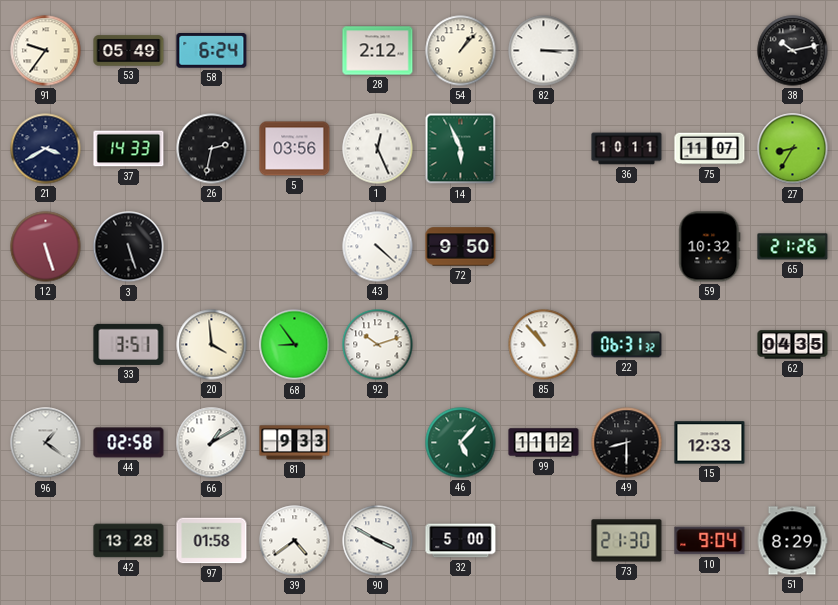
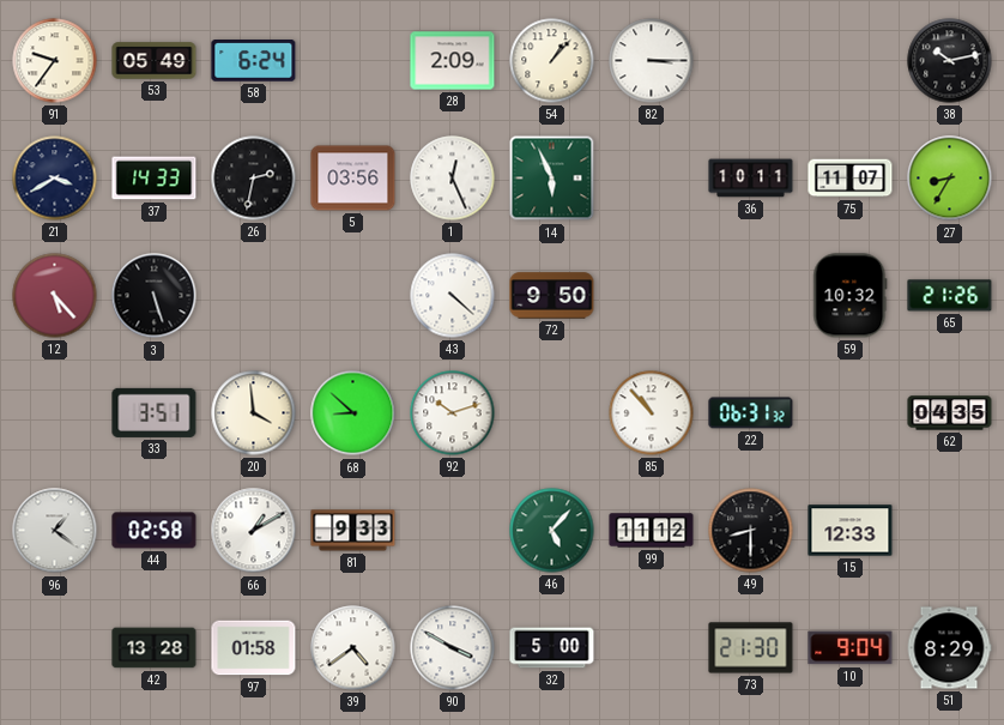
28: 2:12 -> 2:09
12: 5:27 -> 5:23
68: 8:54 -> 8:52
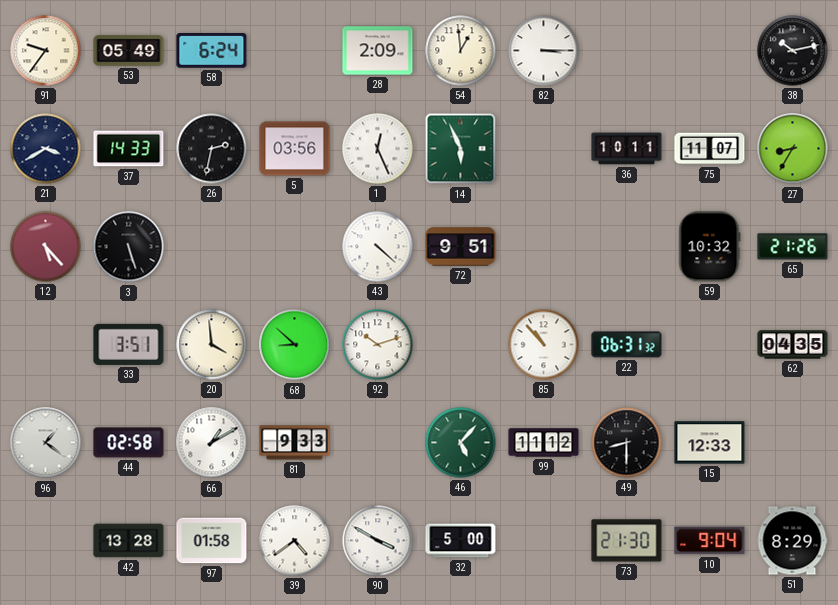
54: 1:07 -> 12:59
72: 9:50 -> 9:51
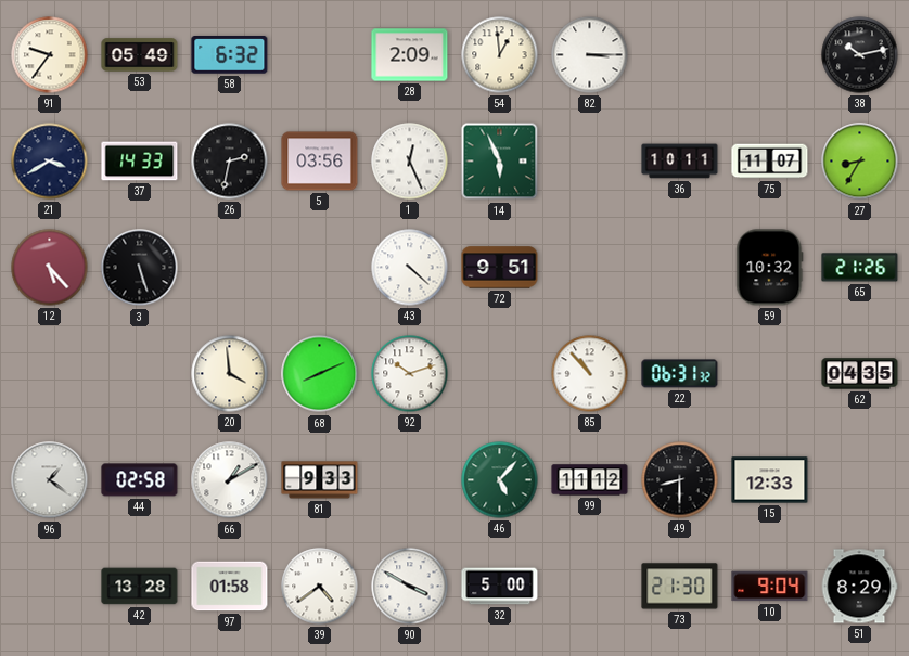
58: 6:24 -> 6:32
33: 3:51 -> none
68: 8:52 -> 8:11
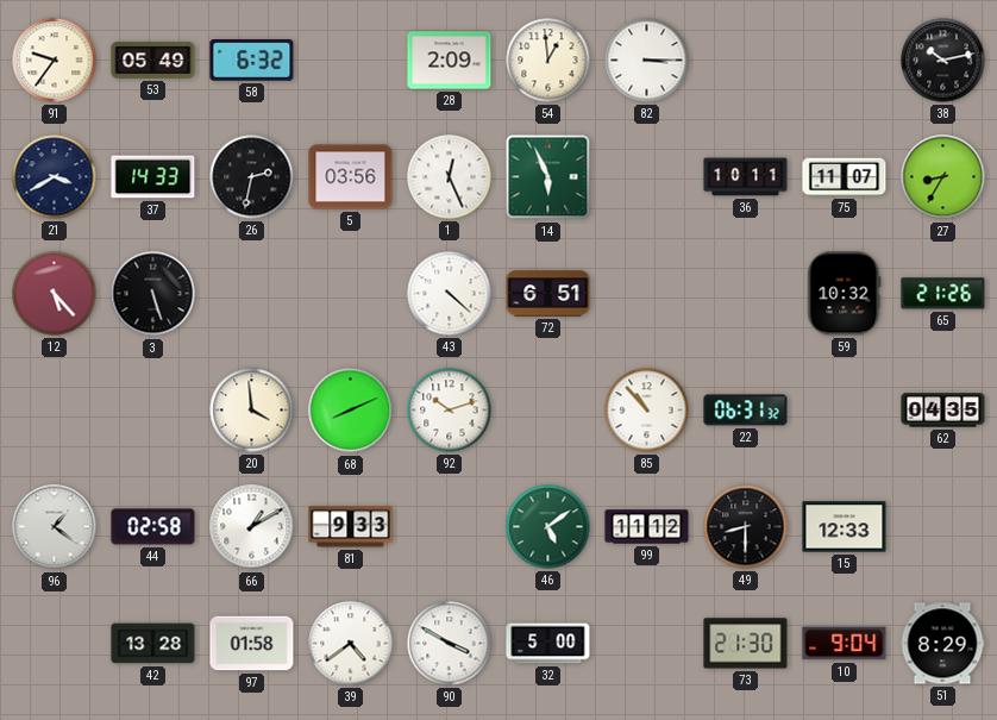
72: 9:51 -> 6:51
46: 5:07 -> 5:09
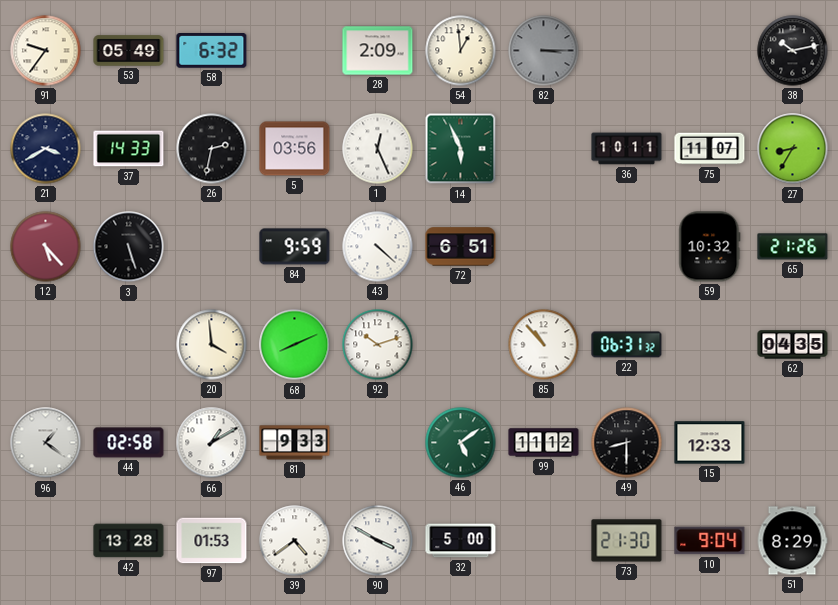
82 dial: white -> grey
84: none -> 9:59
97: 01:58 -> 01:53
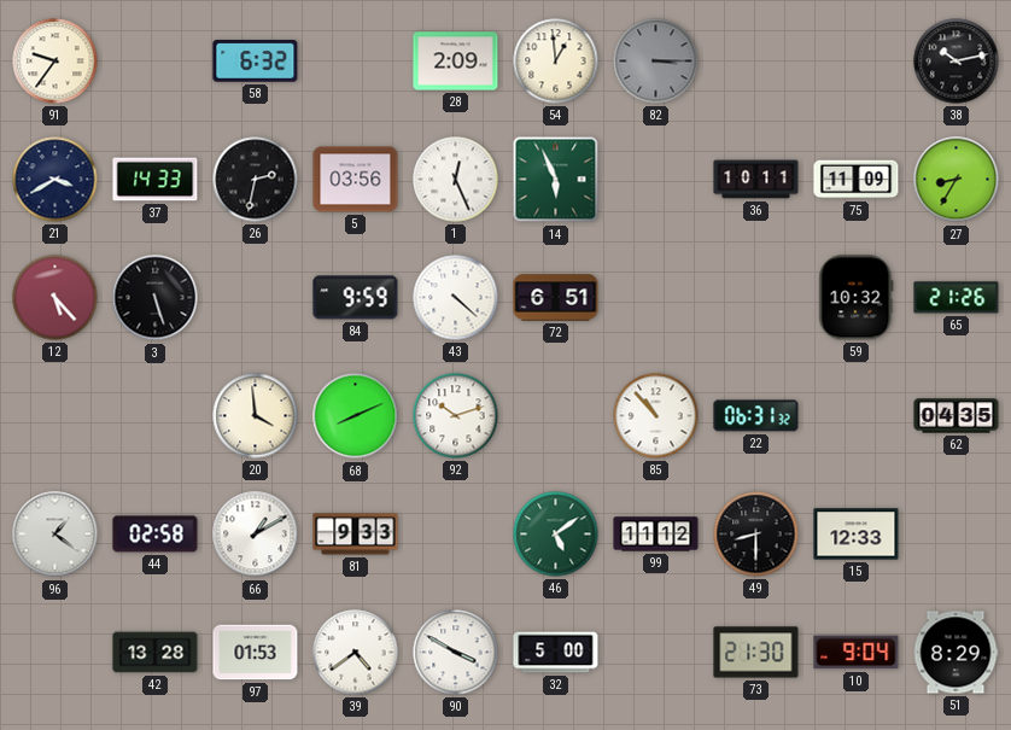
53: 05:49 -> none
75: 11:07 -> 11:09
